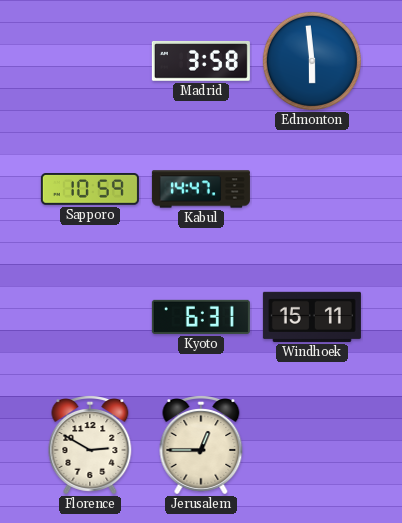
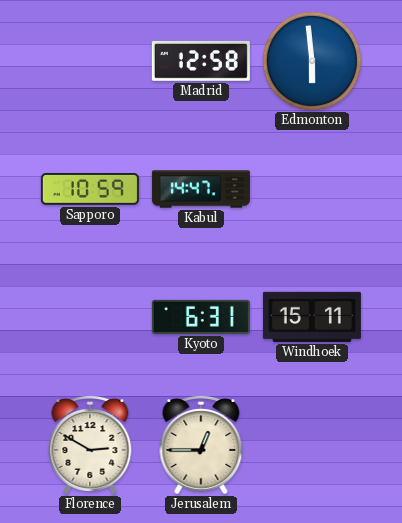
Madrid: 3:58 -> 12:58
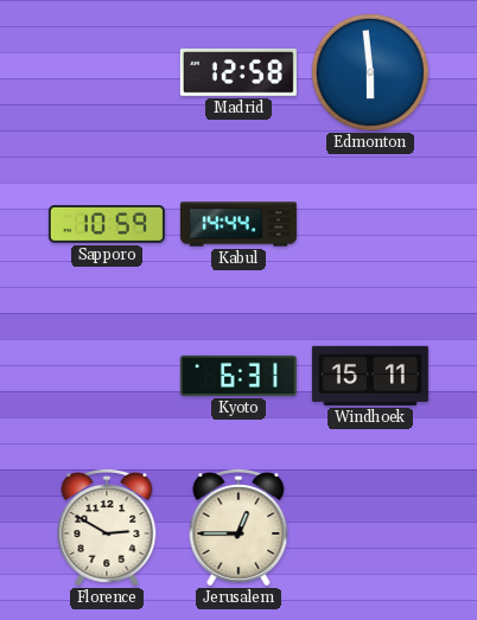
Kabul: 14:47 -> 14:44
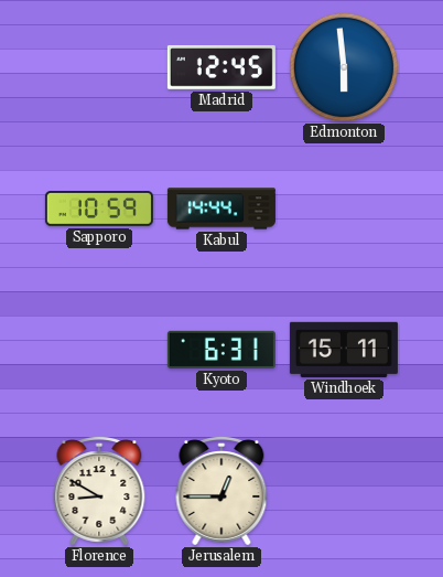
Madrid: 12:58 -> 12:45
Florence: 2:50 -> 8:50
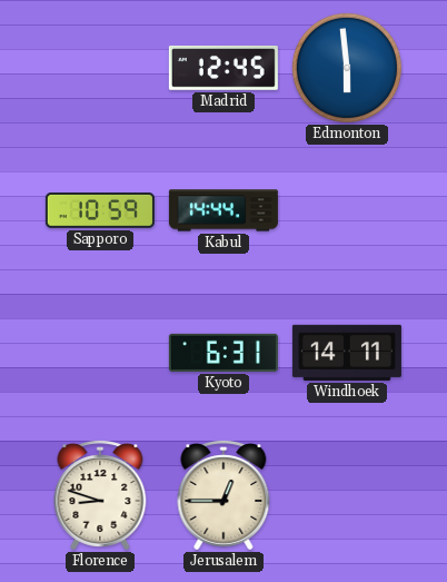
Windhoek: 15:11 -> 14:11
Florence: 8:50 -> 8:48
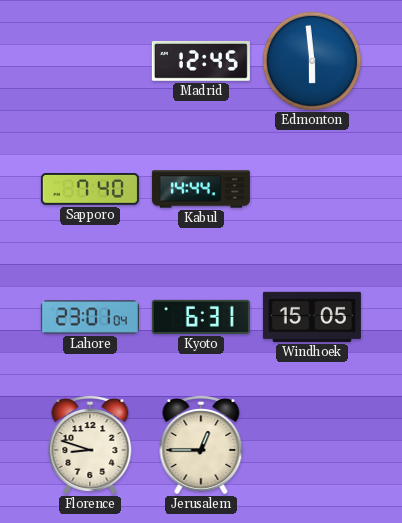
Sapporo: 10:59 -> 7:40
Lahore: none -> 23:01
Windhoek: 14:11 -> 15:05
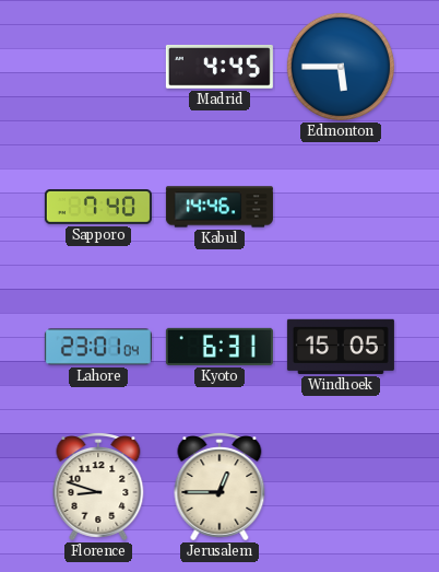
Madrid: 12:45 -> 4:45
Edmonton: 5:59 -> 5:45
Kabul: 14:44 -> 14:46
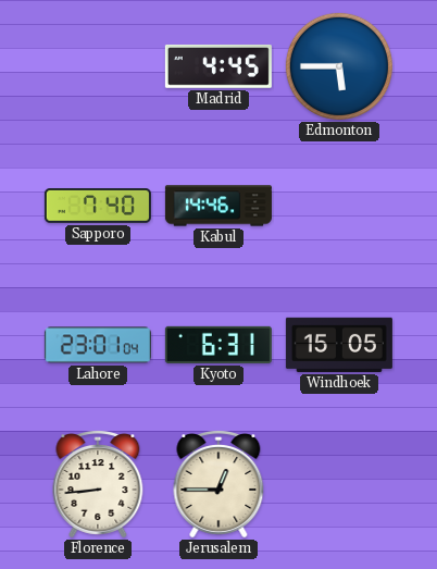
Florence: 8:48 -> 8:44
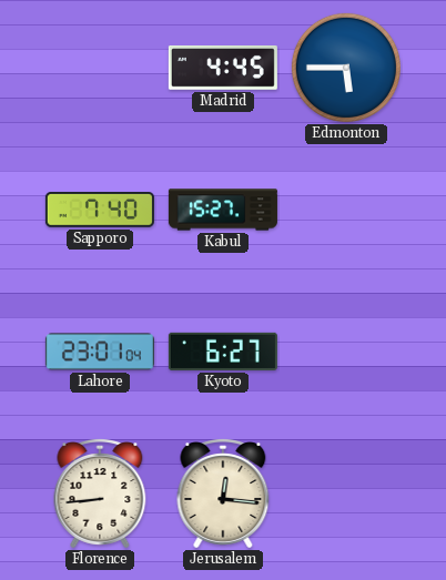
Kabul: 14:46 -> 15:27
Kyoto: 6:31 -> 6:27
Windhoek: 15:05 -> none
Jerusalem: 12:45 -> 12:16
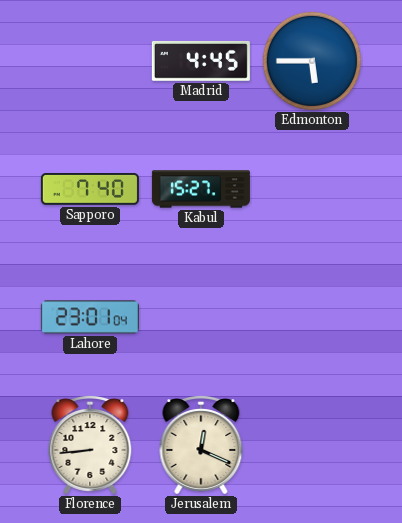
Kyoto: 6:27 -> none
Jerusalem: 12:16 -> 12:19
